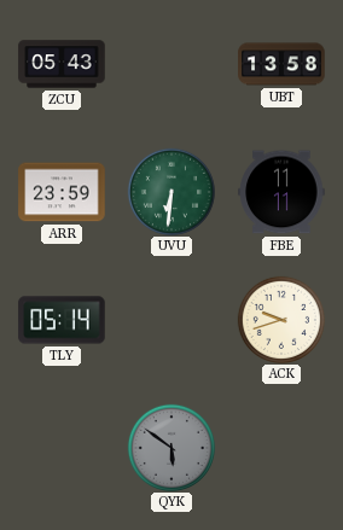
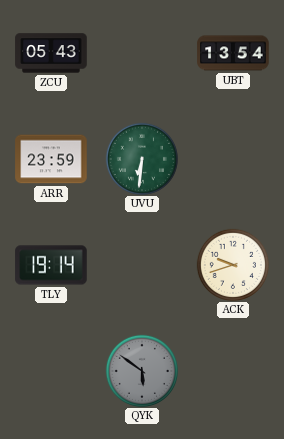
UBT: 13:58 -> 13:54
FBE: 11:11 -> none
TLY: 05:14 -> 19:14
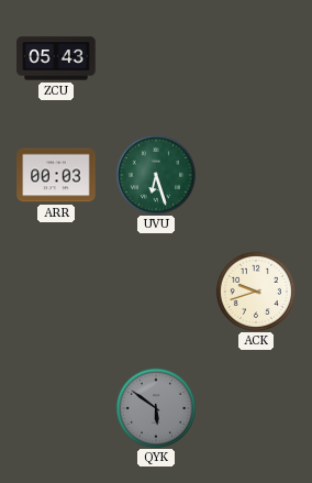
UBT: 13:54 -> none
ARR: 23:59 -> 00:03
UVU: 6:31 -> 6:27
TLY: 19:14 -> none
